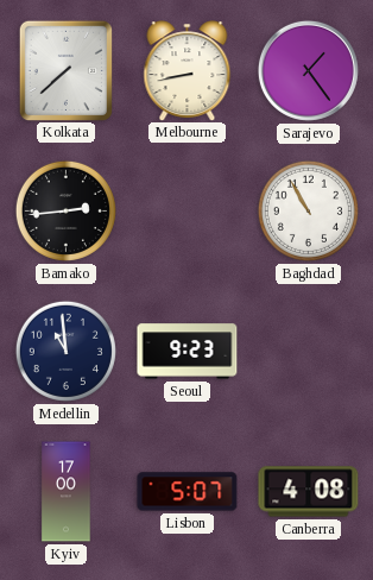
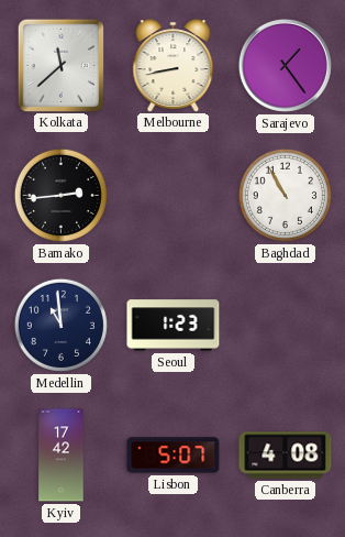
Kolkata: 7:38 -> 11:38
Seoul: 9:23 -> 1:23
Kyiv: 17:00 -> 17:42
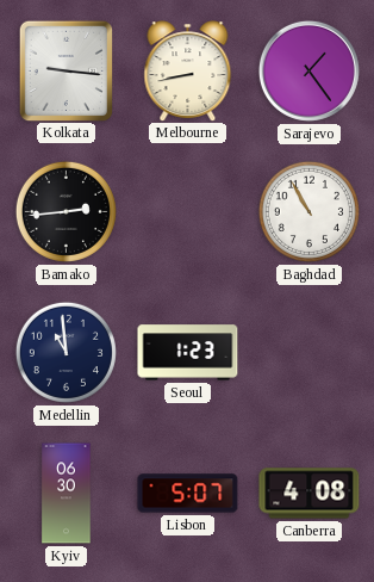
Kolkata: 11:38 -> 9:16
Kyiv: 17:42 -> 06:30
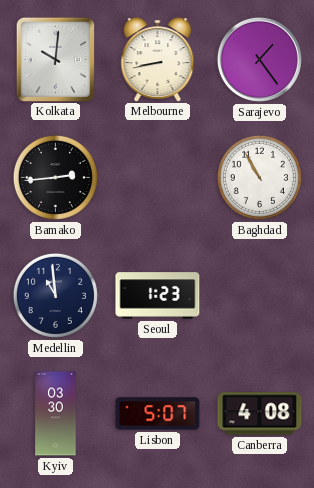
Kolkata: 9:16 -> 10:01
Kyiv: 06:30 -> 03:30
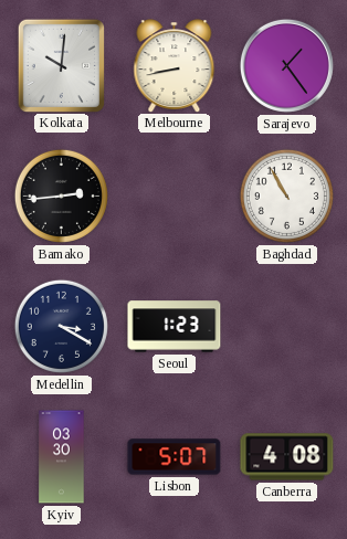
Medellin: 10:59 -> 3:20
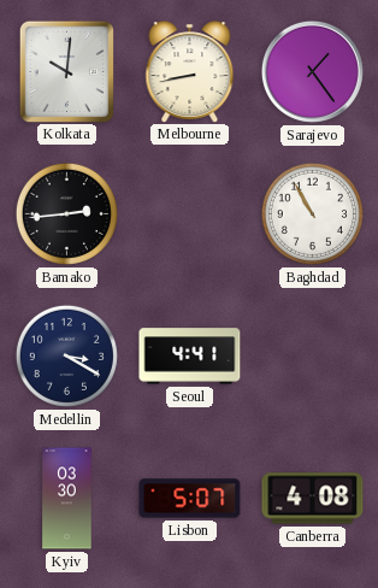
Seoul: 1:23 -> 4:41
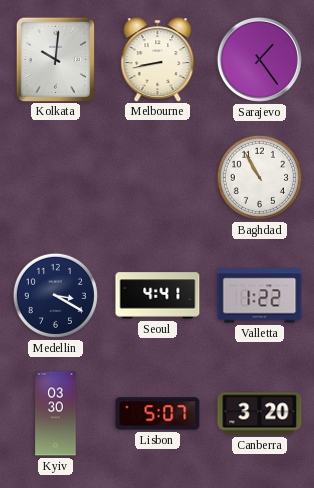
Bamako: 2:44 -> none
Valletta: none -> 1:22
Canberra: 4:08 -> 3:20
